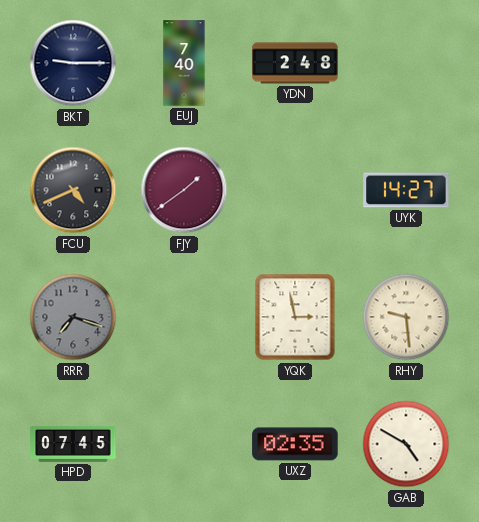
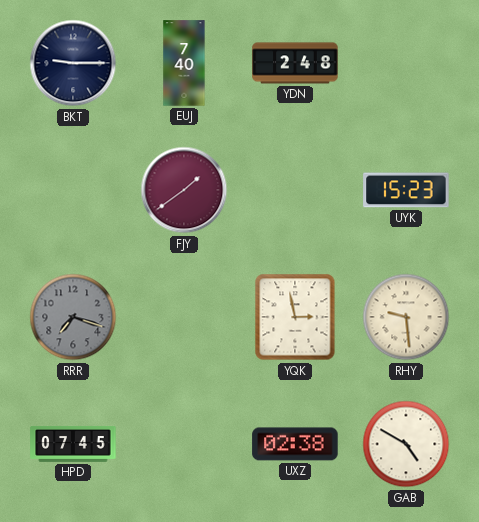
FCU: 4:41 -> none
UYK: 14:27 -> 15:23
UXZ: 02:35 -> 02:38
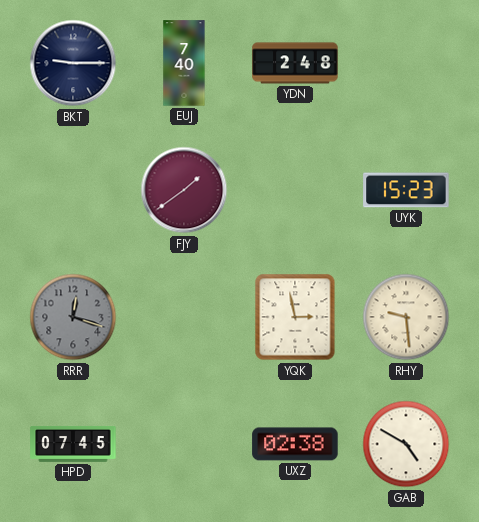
RRR: 7:18 -> 12:18
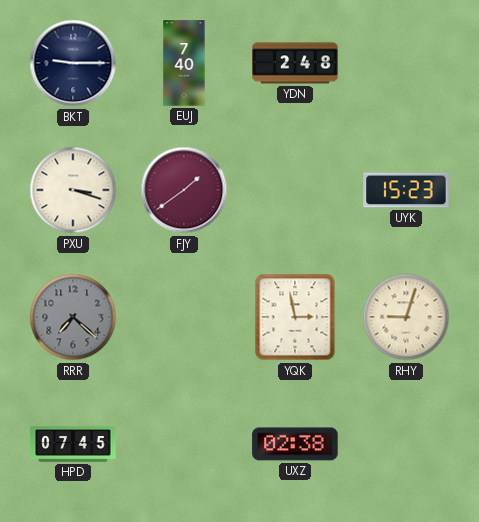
PXU: none -> 3:18
RRR: 12:18 -> 7:22
RHY: 9:29 -> 9:03
GAB: 4:50 -> none
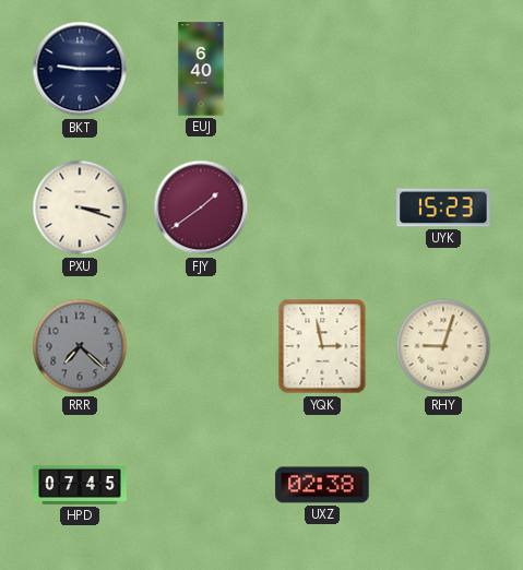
EUJ: 7:40 -> 6:40
YDN: 2:48 -> none
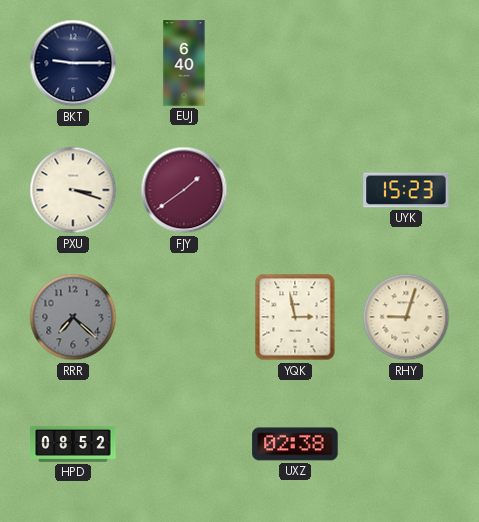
HPD: 07:45 -> 08:52
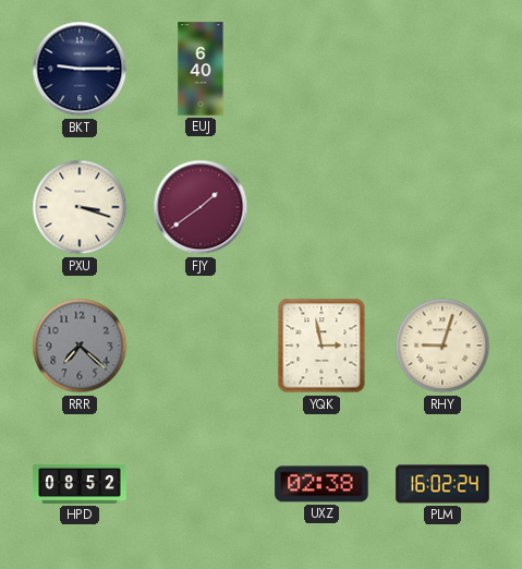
UYK: 15:23 -> none
PLM: none -> 16:02
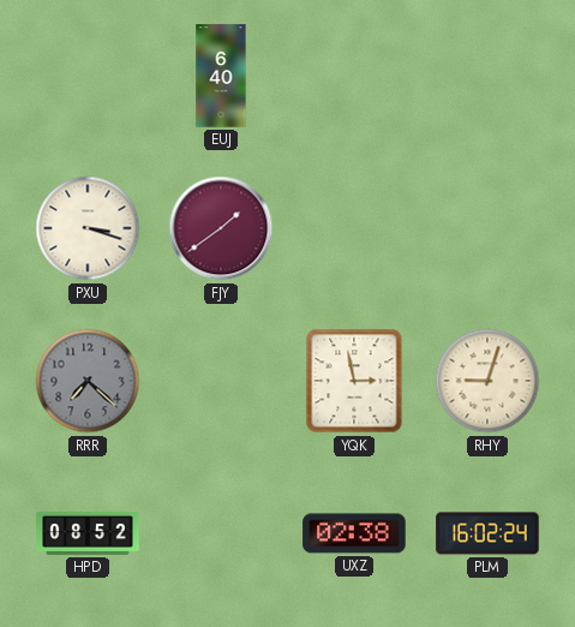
BKT: 9:15 -> none
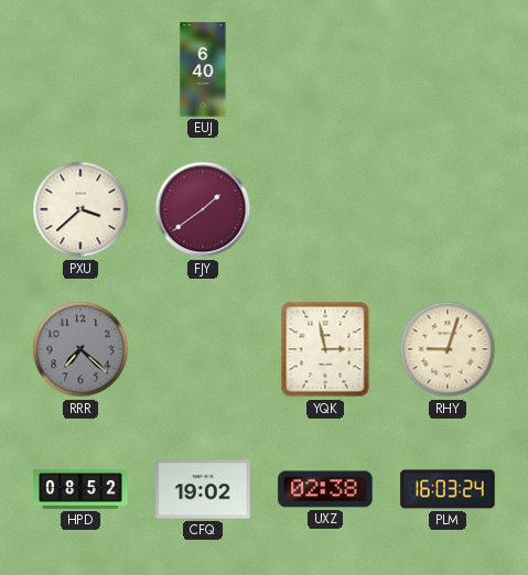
PXU: 3:18 -> 3:38
CFQ: none -> 19:02
PLM: 16:02 -> 16:03
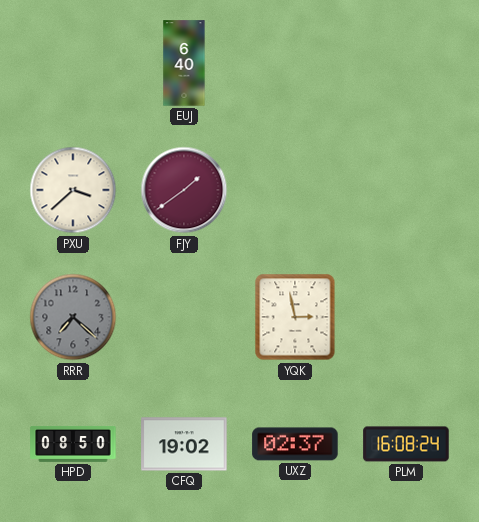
RHY: 9:03 -> none
HPD: 08:52 -> 08:50
UXZ: 02:38 -> 02:37
PLM: 16:03 -> 16:08
